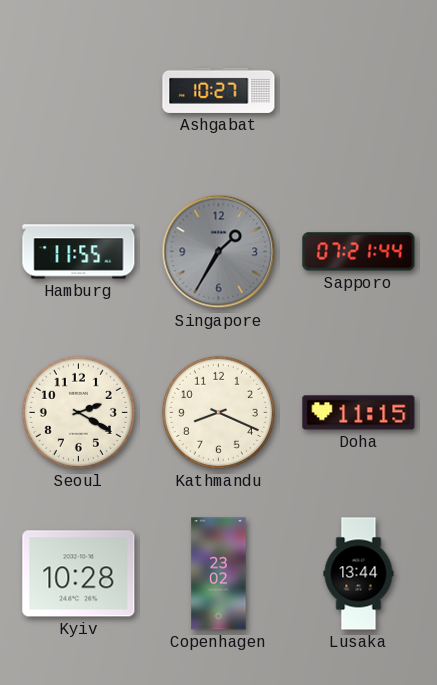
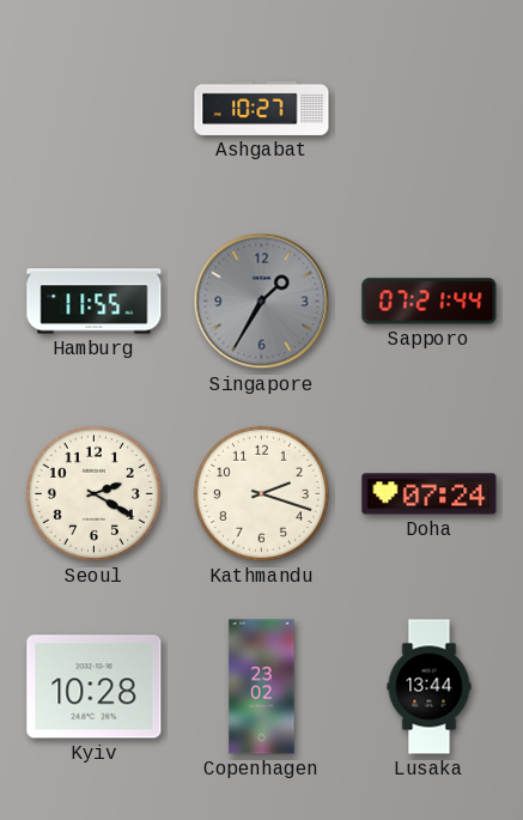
Kathmandu: 8:19 -> 2:18
Doha: 11:15 -> 07:24
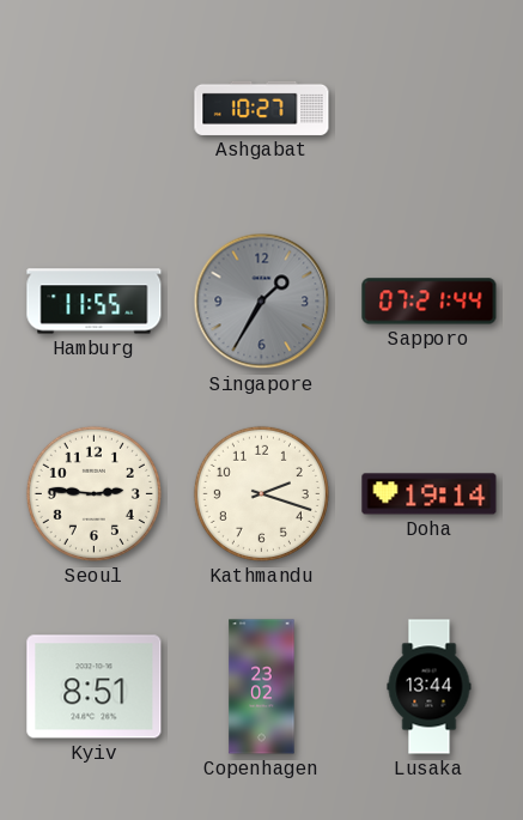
Seoul: 2:20 -> 2:46
Doha: 07:24 -> 19:14
Kyiv: 10:28 -> 8:51
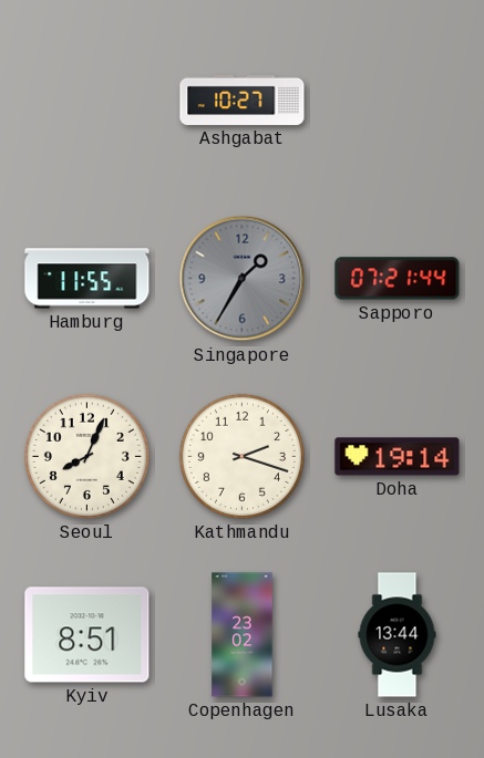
Seoul: 2:46 -> 8:04
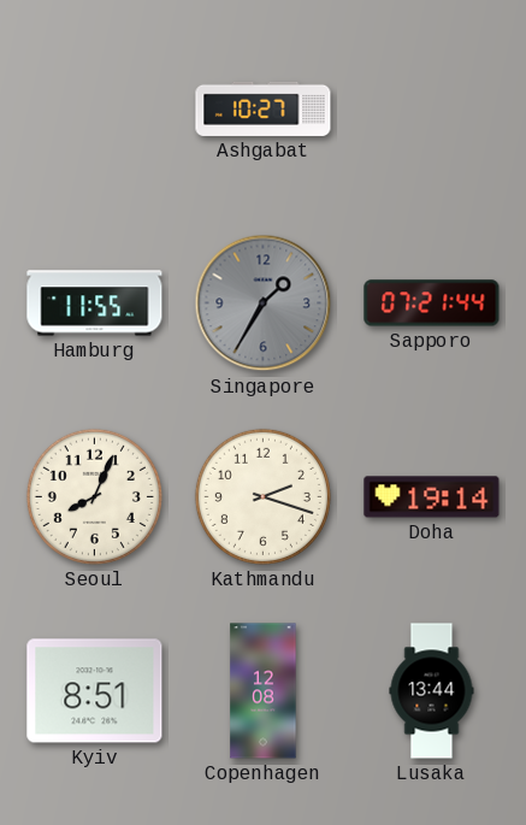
Copenhagen: 23:02 -> 12:08
